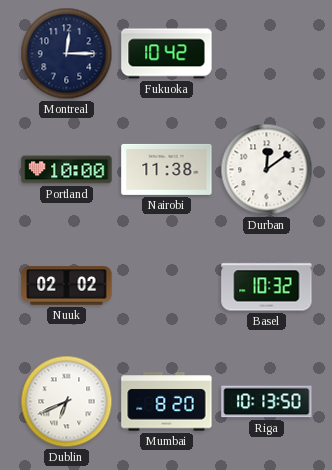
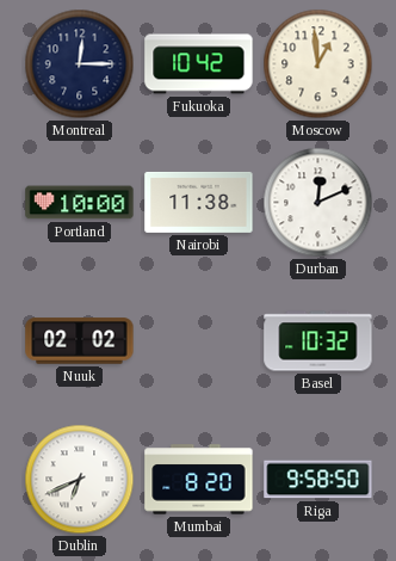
Moscow: none -> 12:59
Durban: 12:09 -> 12:11
Riga: 10:13 -> 9:58
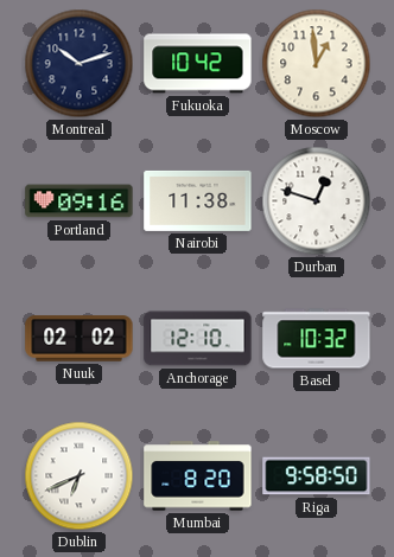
Montreal: 12:15 -> 10:12
Portland: 10:00 -> 09:16
Durban: 12:11 -> 12:48
Anchorage: none -> 12:10
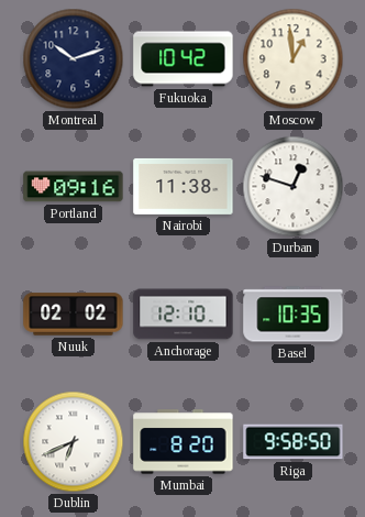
Basel: 10:32 -> 10:35
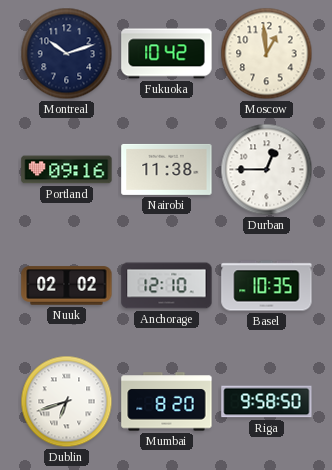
Durban: 12:48 -> 12:45
Dublin: 6:41 -> 6:42
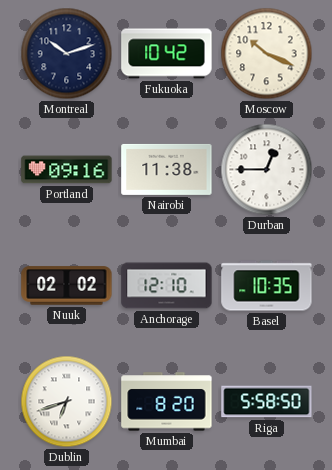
Moscow: 12:59 -> 10:19
Riga: 9:58 -> 5:58
